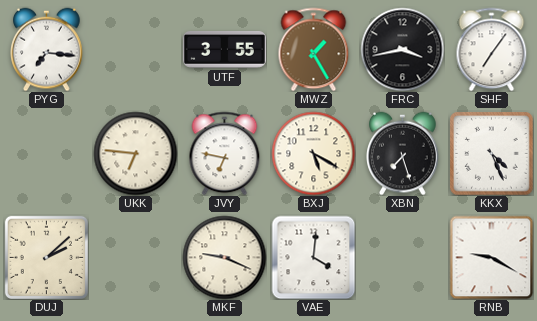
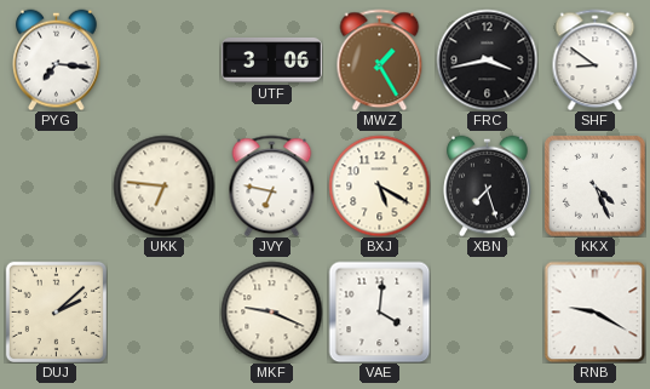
UTF: 3:55 -> 3:06
SHF: 7:06 -> 8:51
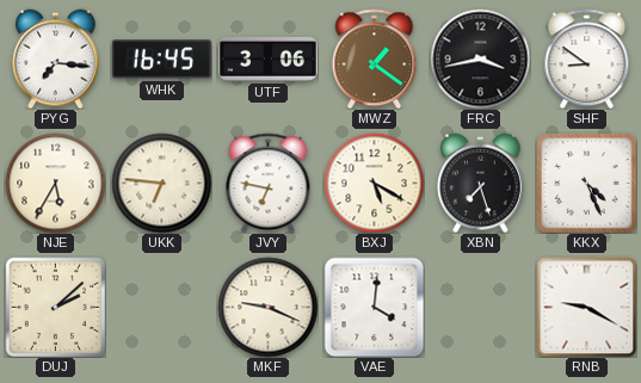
WHK: none -> 16:45
MWZ: 1:25 -> 1:21
NJE: none -> 5:35
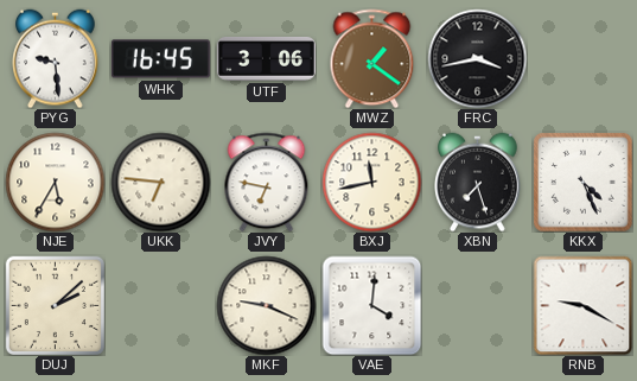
PYG: 7:16 -> 9:29
SHF: 8:51 -> none
BXJ: 5:20 -> 11:43
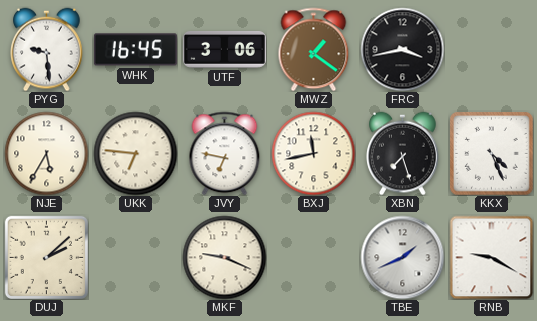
VAE: 4:01 -> none
TBE: none -> 1:41
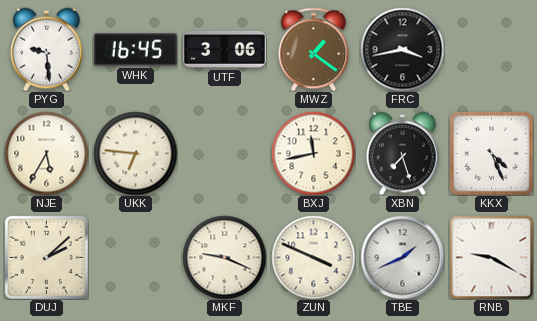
JVY: 6:47 -> none
ZUN: none -> 3:49
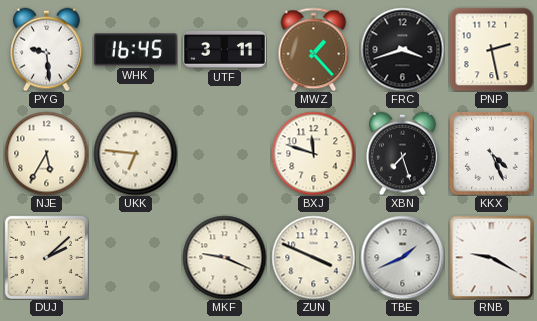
UTF: 3:06 -> 3:11
MWZ: 1:21 -> 1:23
FRC: 3:43 -> 3:42
PNP: none -> 2:28
BXJ: 11:43 -> 11:48
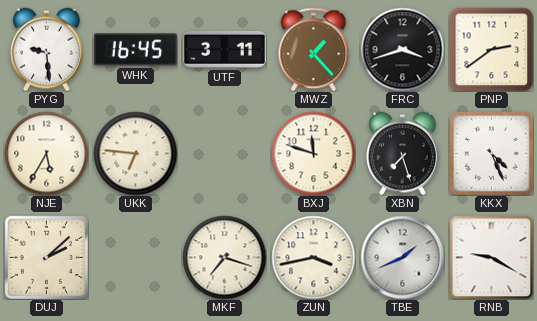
PNP: 2:28 -> 2:39
MKF: 9:19 -> 7:18
ZUN: 3:49 -> 3:43
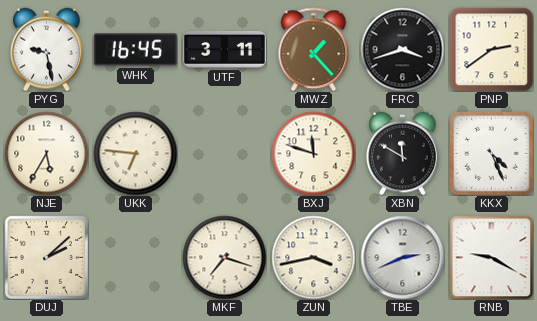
PYG: 9:29 -> 9:28
XBN: 7:27 -> 11:50
TBE: 1:41 -> 2:41
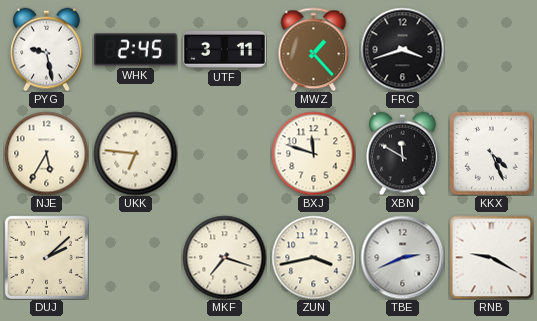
WHK: 16:45 -> 2:45
PNP: 2:39 -> none
